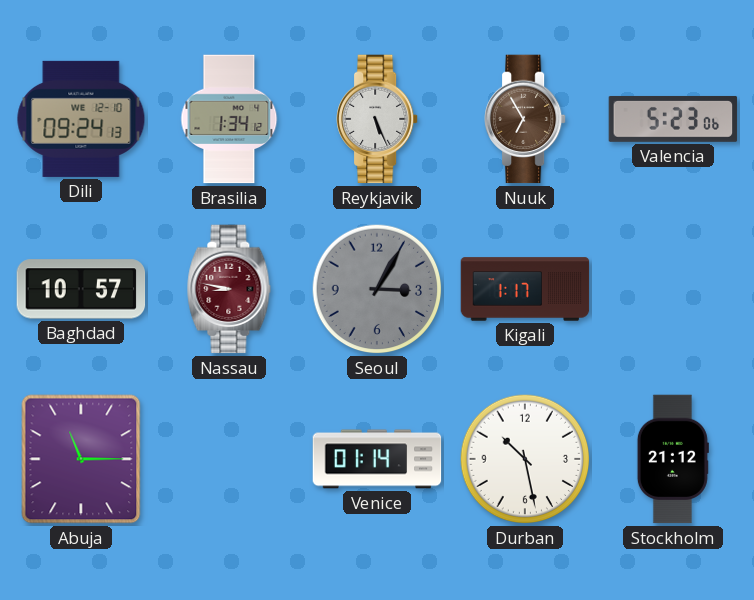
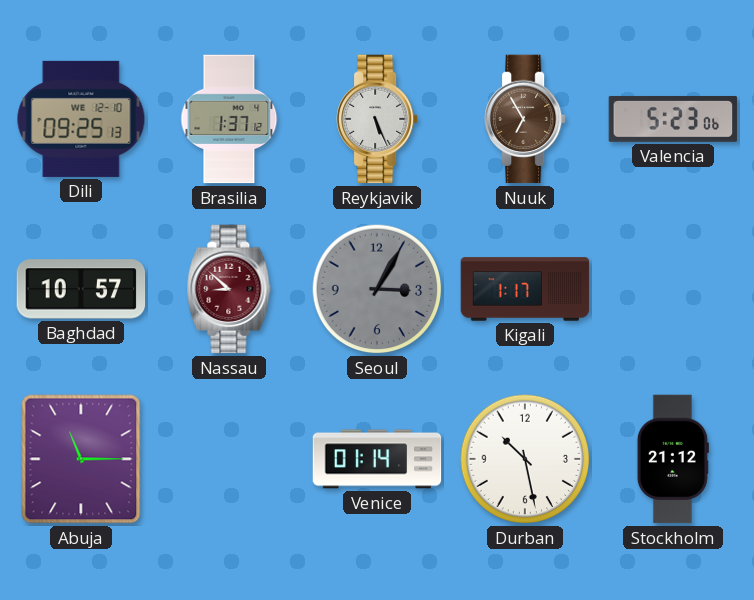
Dili: 09:24 -> 09:25
Brasilia: 1:34 -> 1:37
Nassau: 8:47 -> 8:52
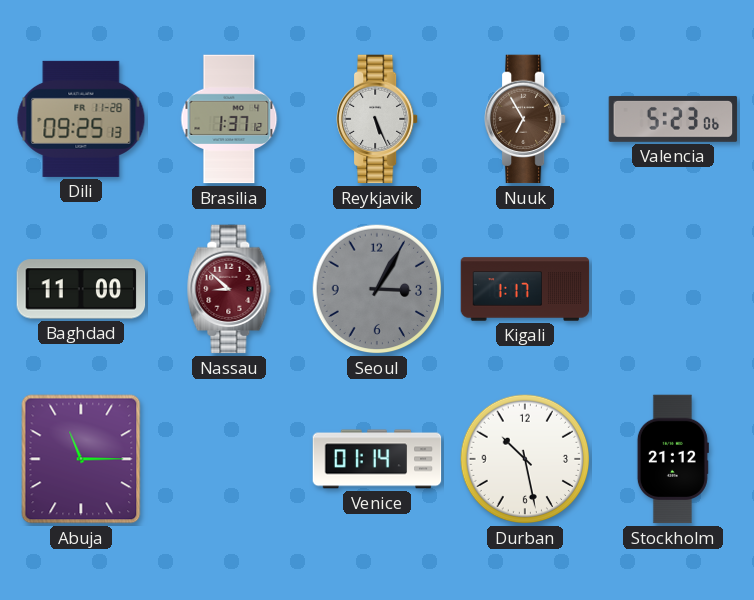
Dili date: WE 12-10 -> FR 11-28
Baghdad: 10:57 -> 11:00
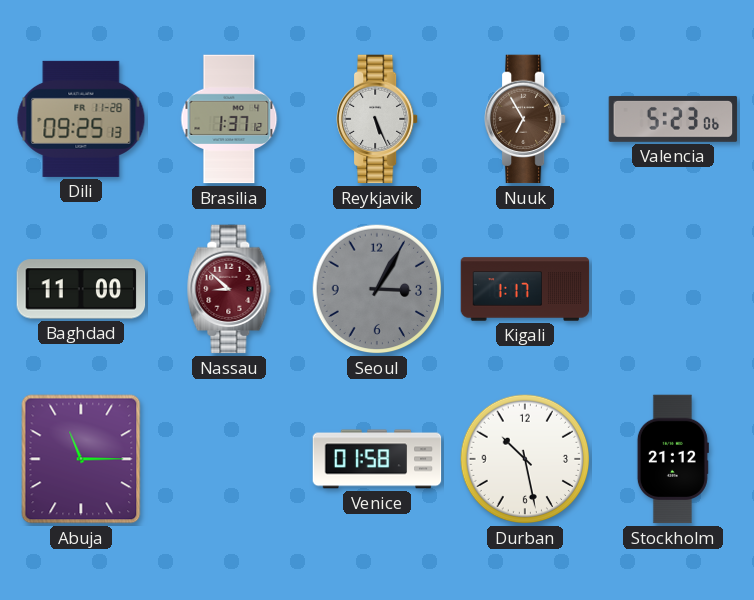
Venice: 01:14 -> 01:58
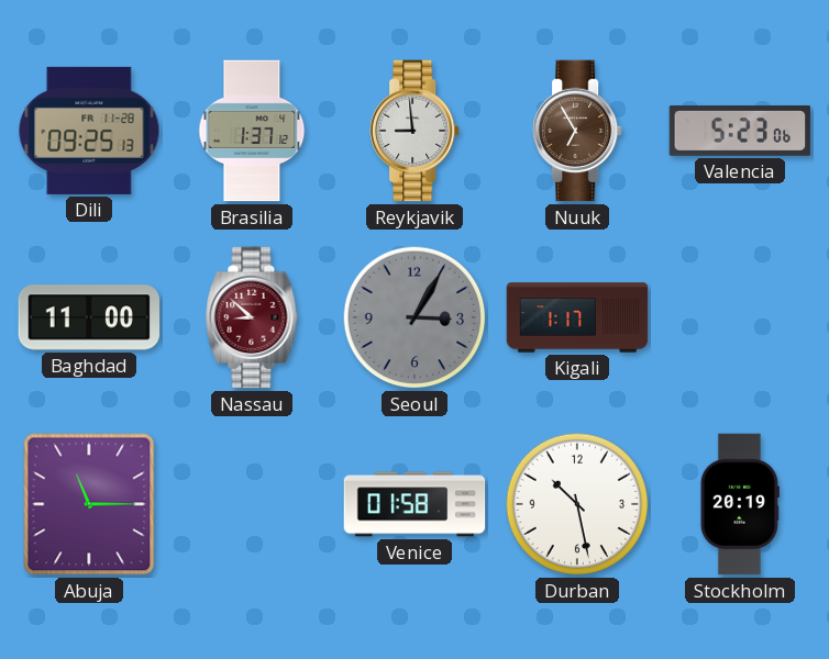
Reykjavik: 5:26 -> 8:59
Stockholm: 21:12 -> 20:19
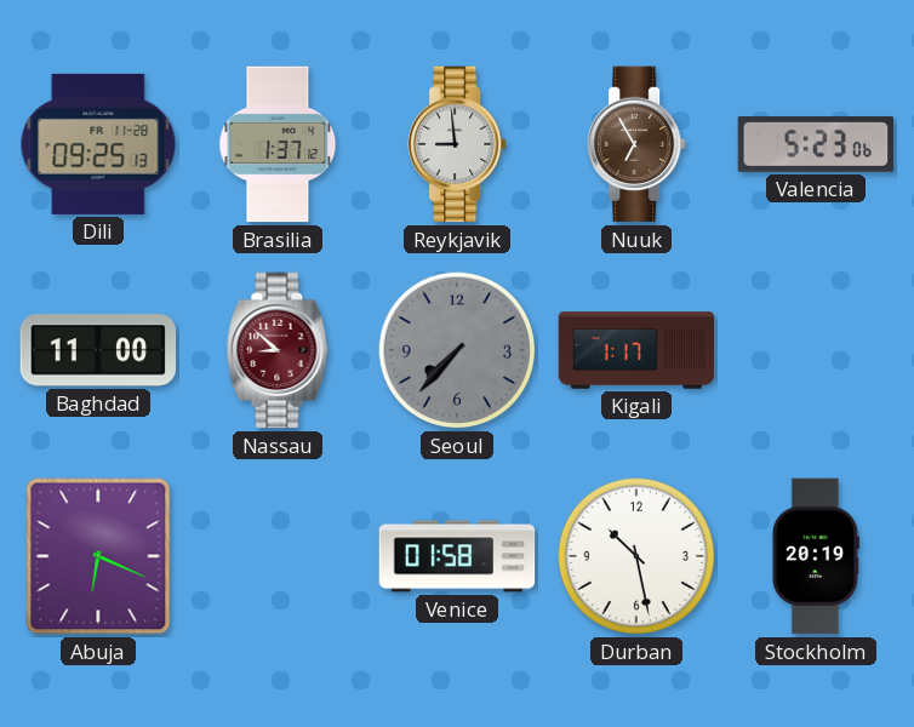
Seoul: 3:05 -> 7:37
Abuja: 11:15 -> 6:19
